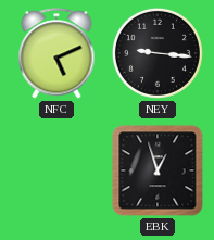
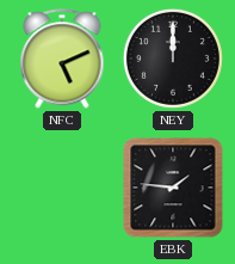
NEY: 9:16 -> 12:00
EBK: 12:57 -> 1:46
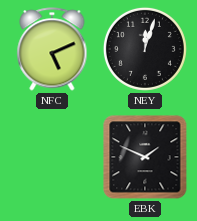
NEY: 12:00 -> 12:03
EBK: 1:46 -> 1:49
